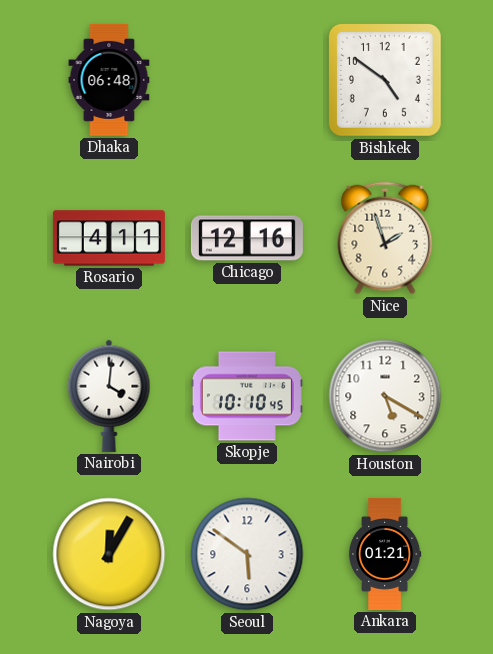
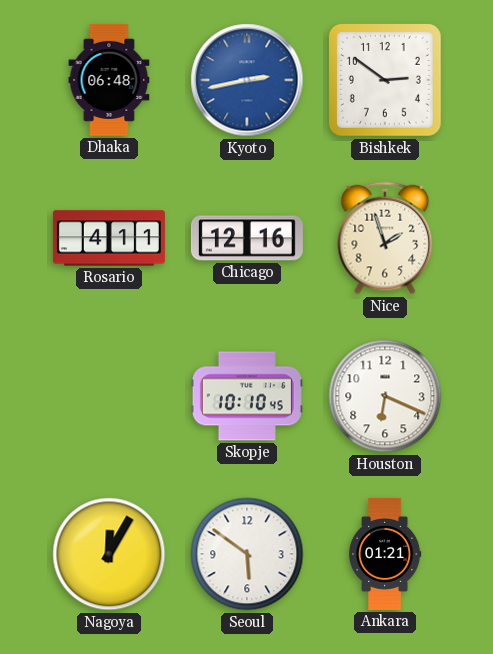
Kyoto: none -> 2:43
Bishkek: 4:51 -> 2:51
Nairobi: 4:01 -> none
Houston: 5:20 -> 6:19
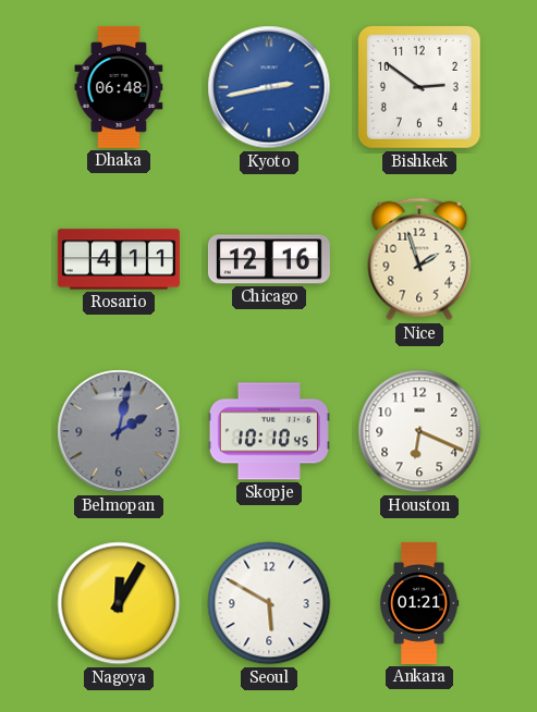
Belmopan: none -> 2:02
Seoul: 5:51 -> 5:50
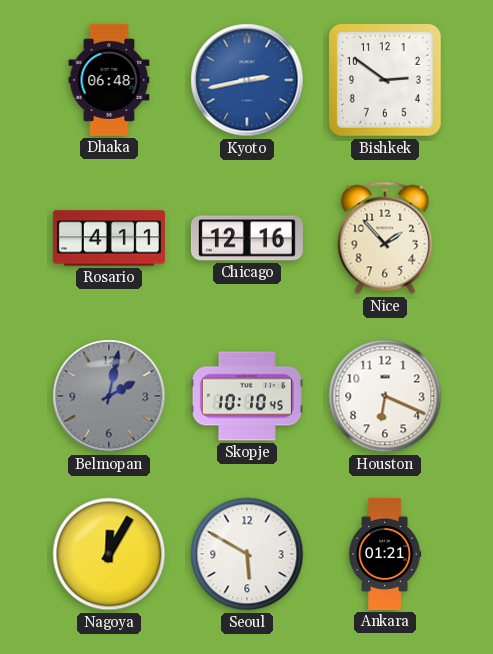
Nice: 1:57 -> 1:53
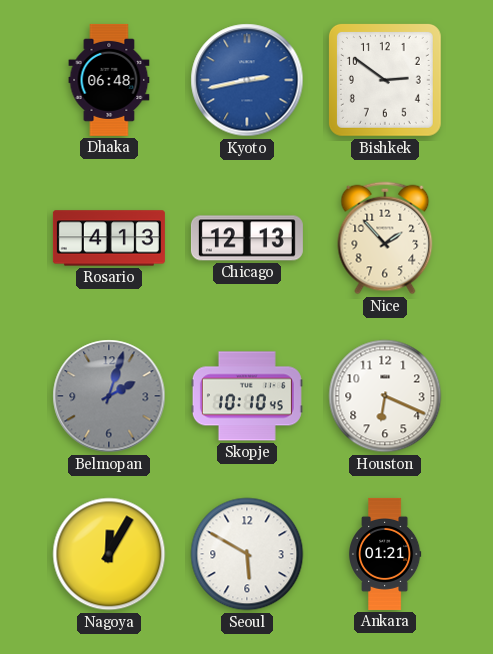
Rosario: 4:11 -> 4:13
Chicago: 12:16 -> 12:13
Belmopan: 2:02 -> 2:03
